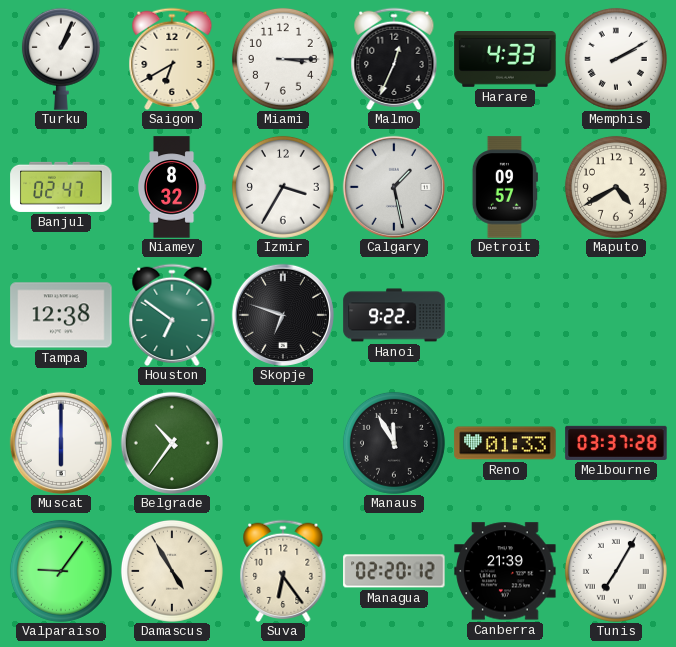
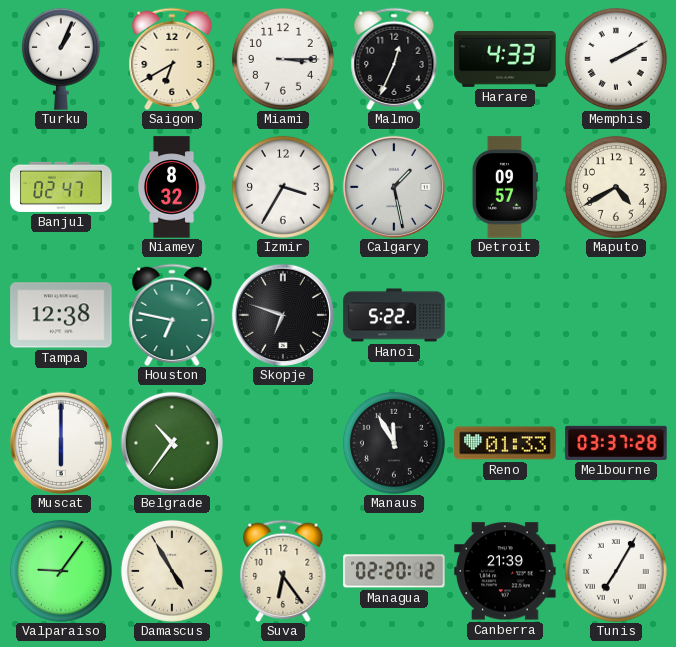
Houston: 6:51 -> 6:47
Hanoi: 9:22 -> 5:22
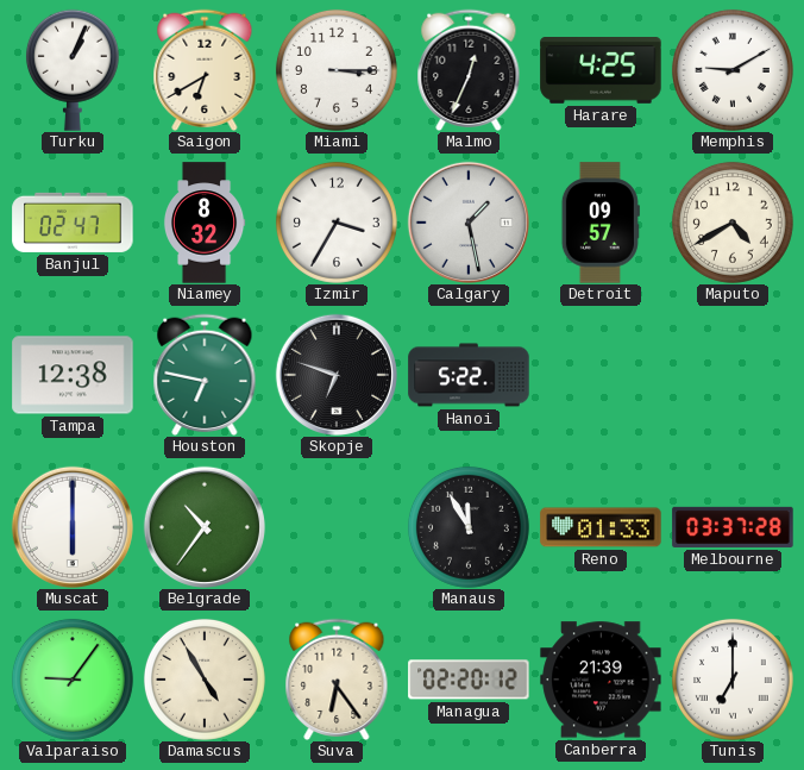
Harare: 4:33 -> 4:25
Memphis: 2:10 -> 9:10
Tunis: 7:05 -> 7:00
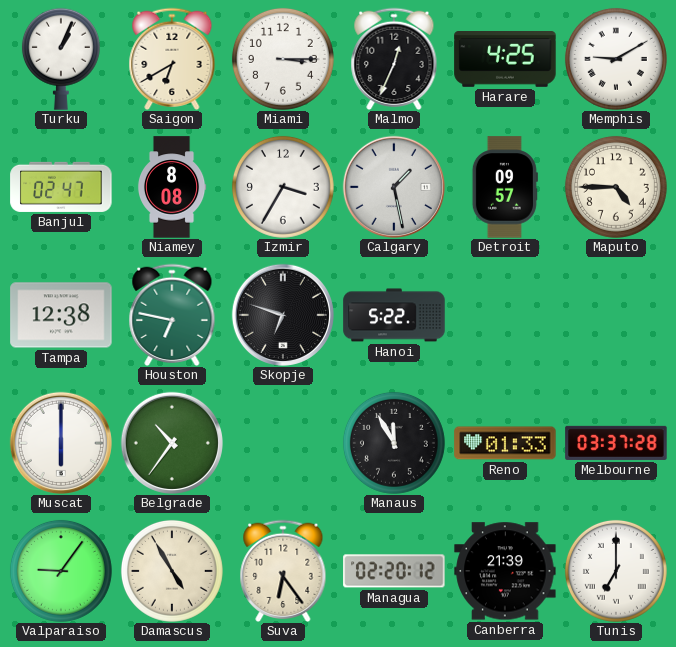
Niamey: 8:32 -> 8:08
Maputo: 4:40 -> 4:45
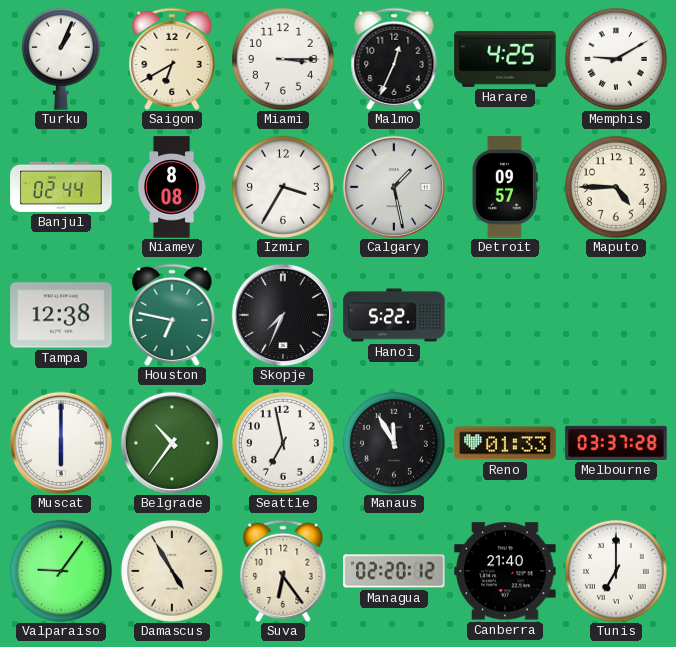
Banjul: 02:47 -> 02:44
Skopje: 6:48 -> 7:34
Seattle: none -> 6:58
Canberra: 21:39 -> 21:40
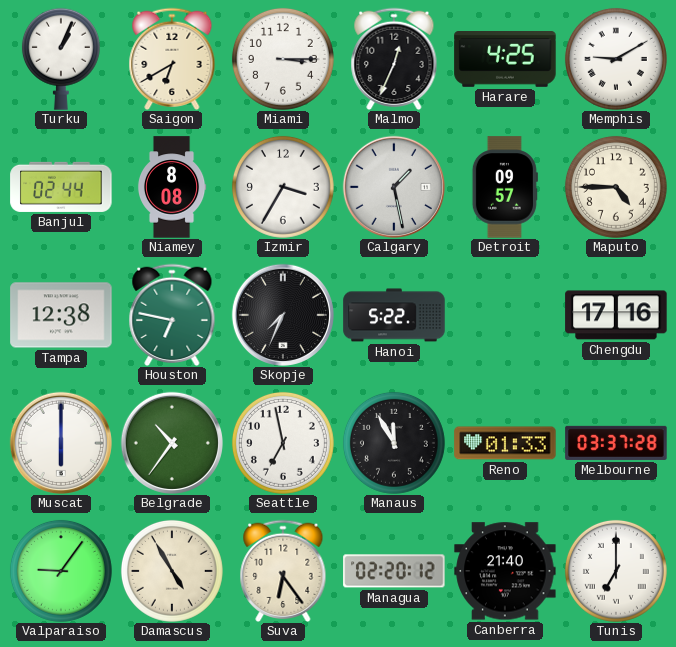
Chengdu: none -> 17:16
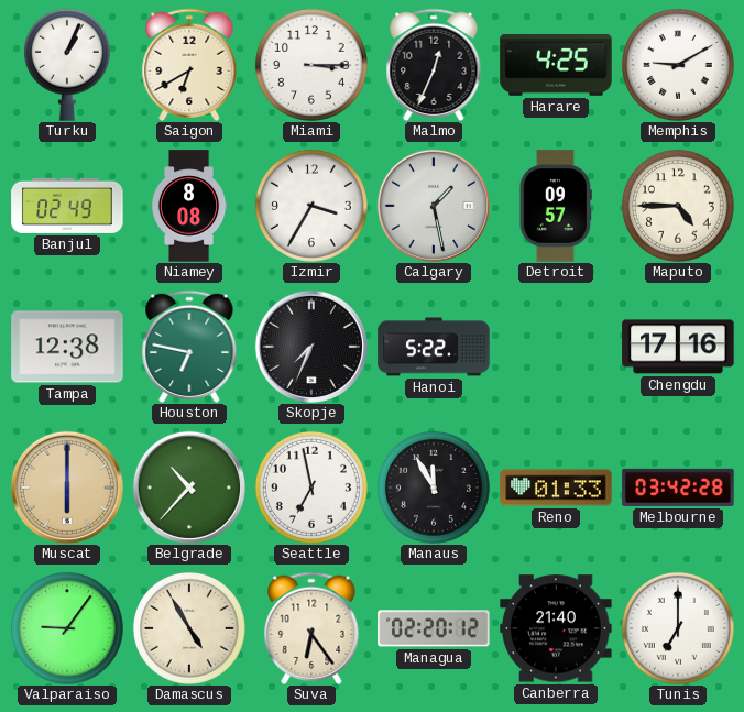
Banjul: 02:44 -> 02:49
Muscat dial: white -> champagne
Belgrade: 10:36 -> 10:37
Melbourne: 03:37 -> 03:42
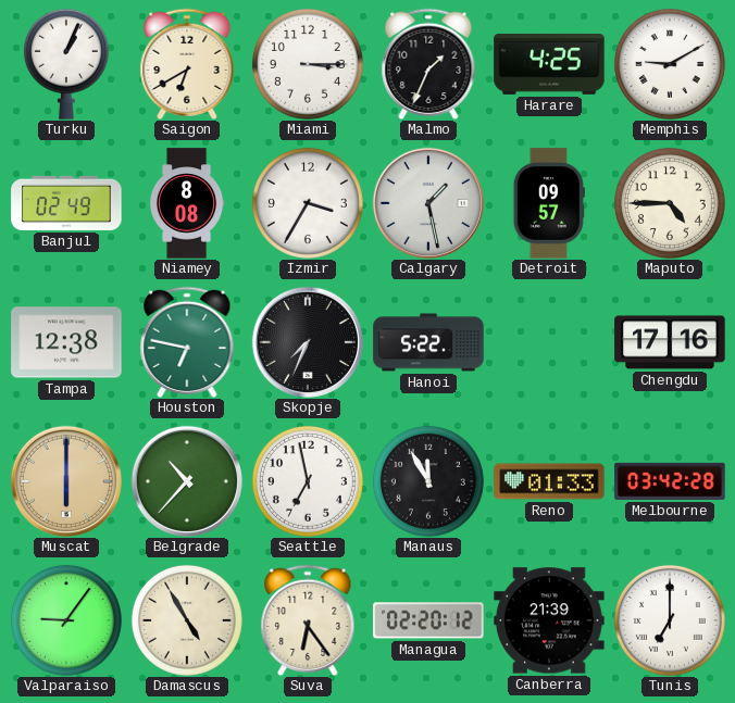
Malmo: 12:34 -> 1:34
Canberra: 21:40 -> 21:39
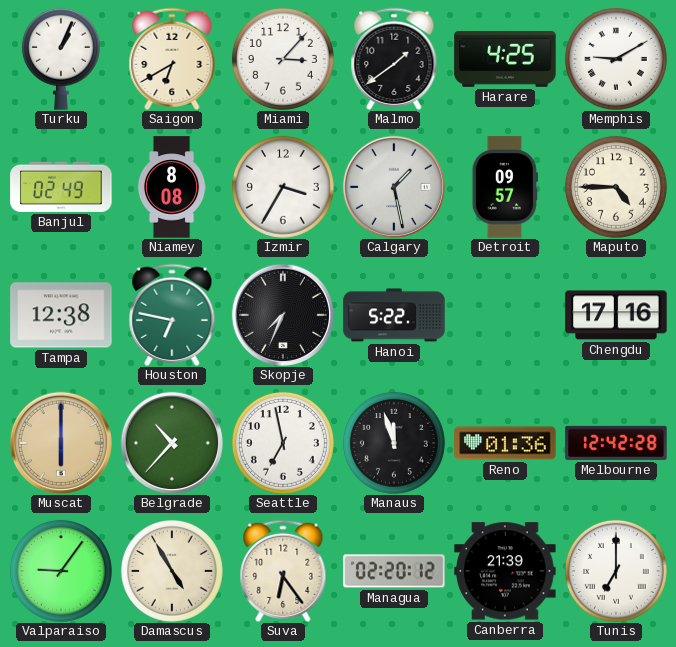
Miami: 3:15 -> 3:07
Malmo: 1:34 -> 1:39
Manaus: 11:55 -> 11:57
Reno: 01:33 -> 01:36
Melbourne: 03:42 -> 12:42
